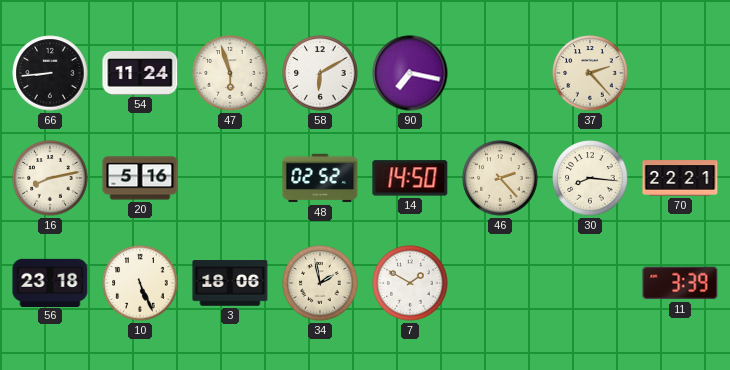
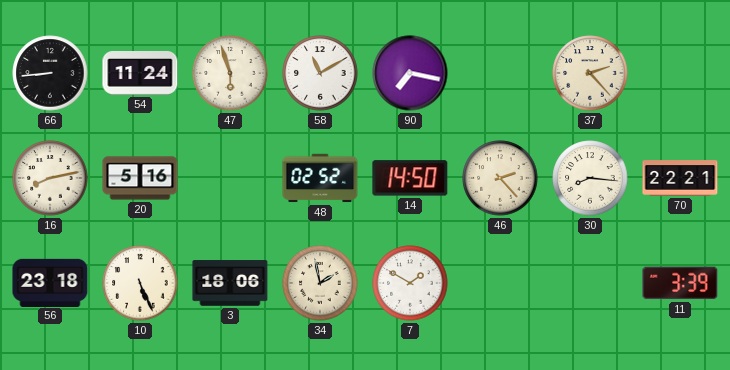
58: 6:10 -> 11:10
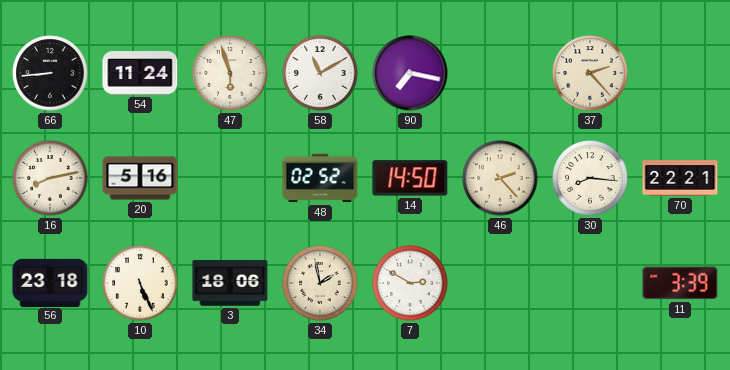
7: 1:50 -> 2:50
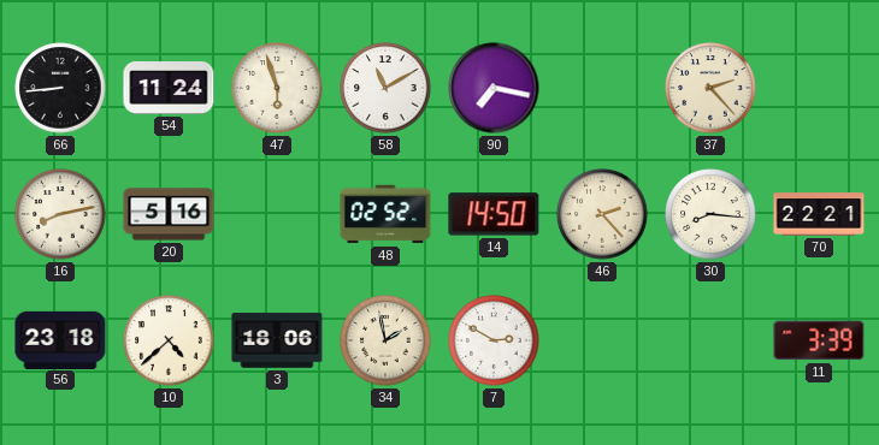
10: 5:26 -> 4:38
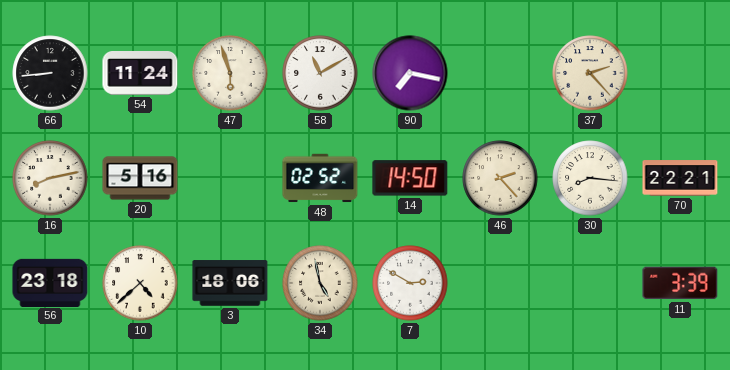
34: 1:58 -> 4:58
